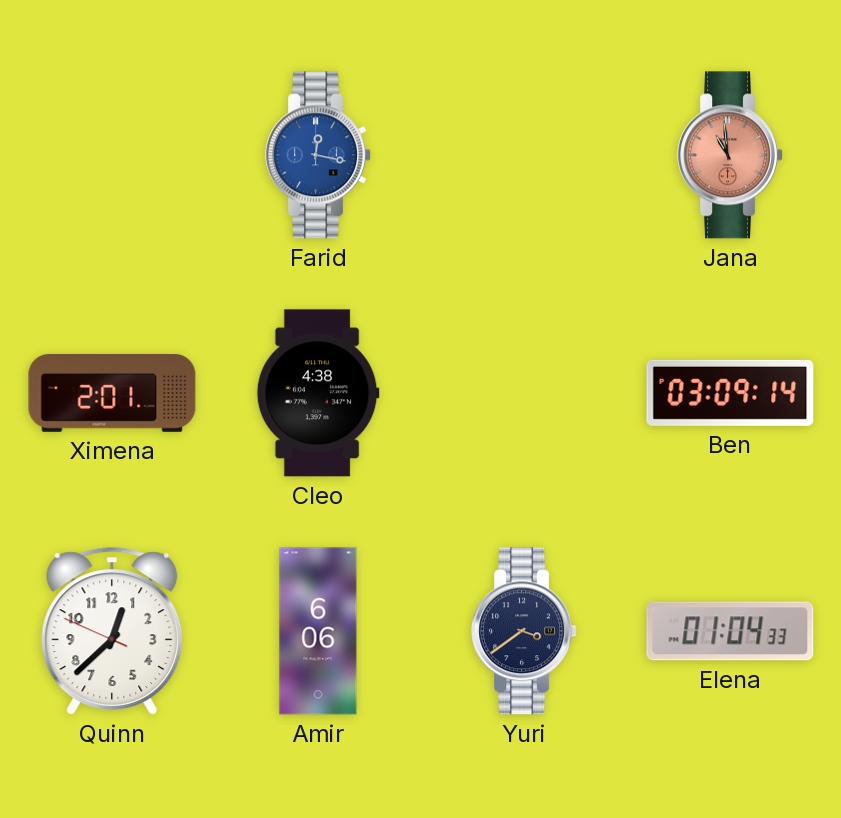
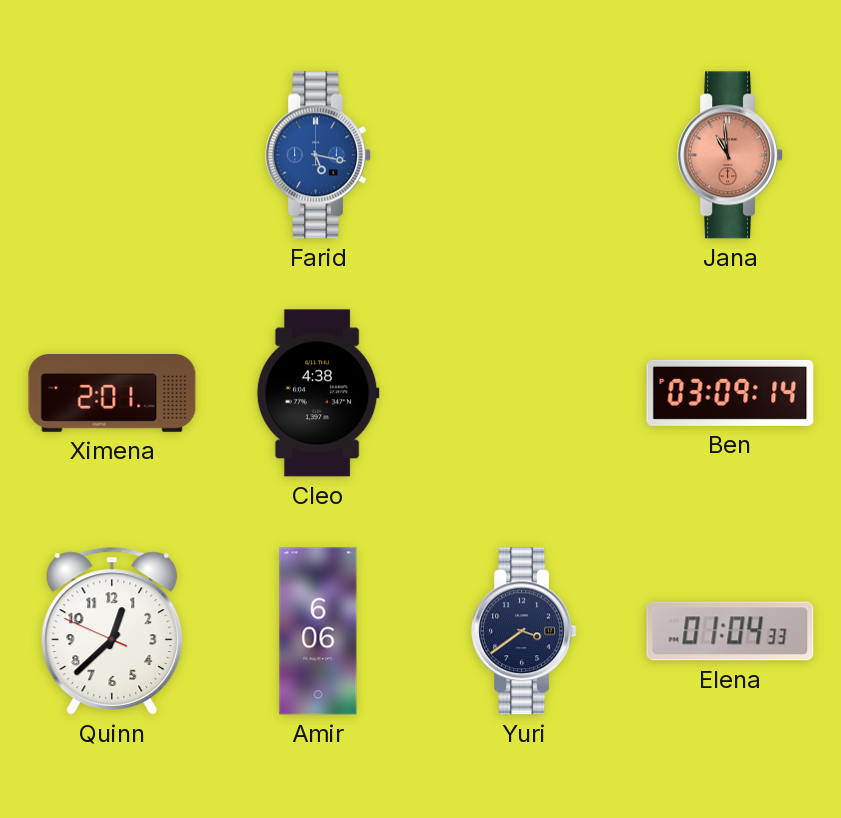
Farid: 12:17 -> 5:17
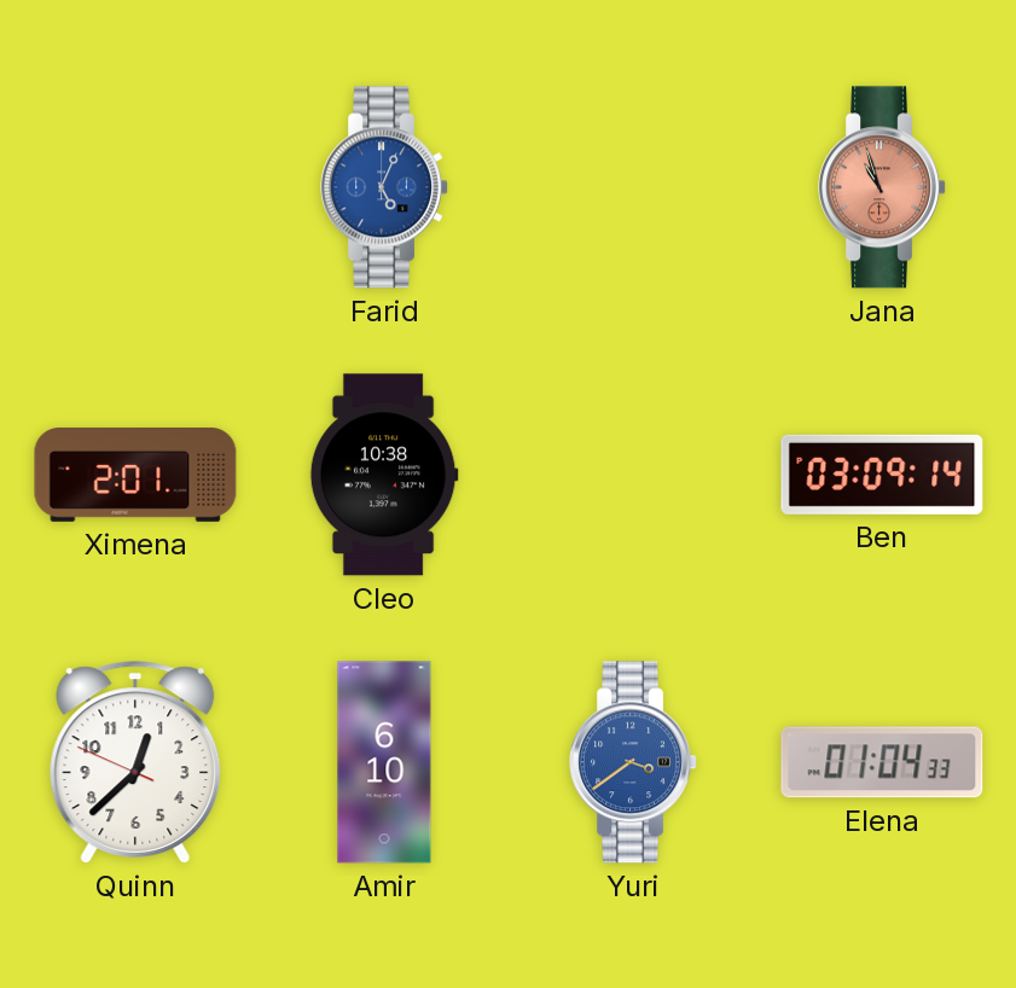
Farid: 5:17 -> 5:04
Jana: 10:59 -> 10:57
Cleo: 4:38 -> 10:38
Amir: 6:06 -> 6:10
Yuri dial: navy -> blue
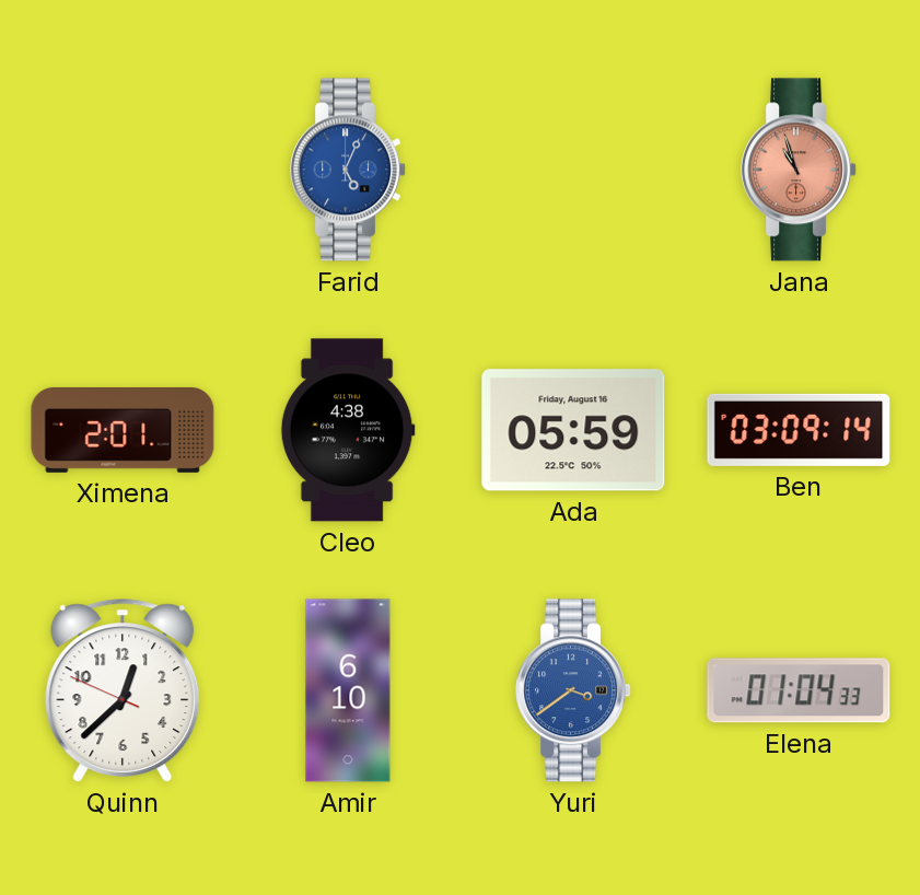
Cleo: 10:38 -> 4:38
Ada: none -> 05:59
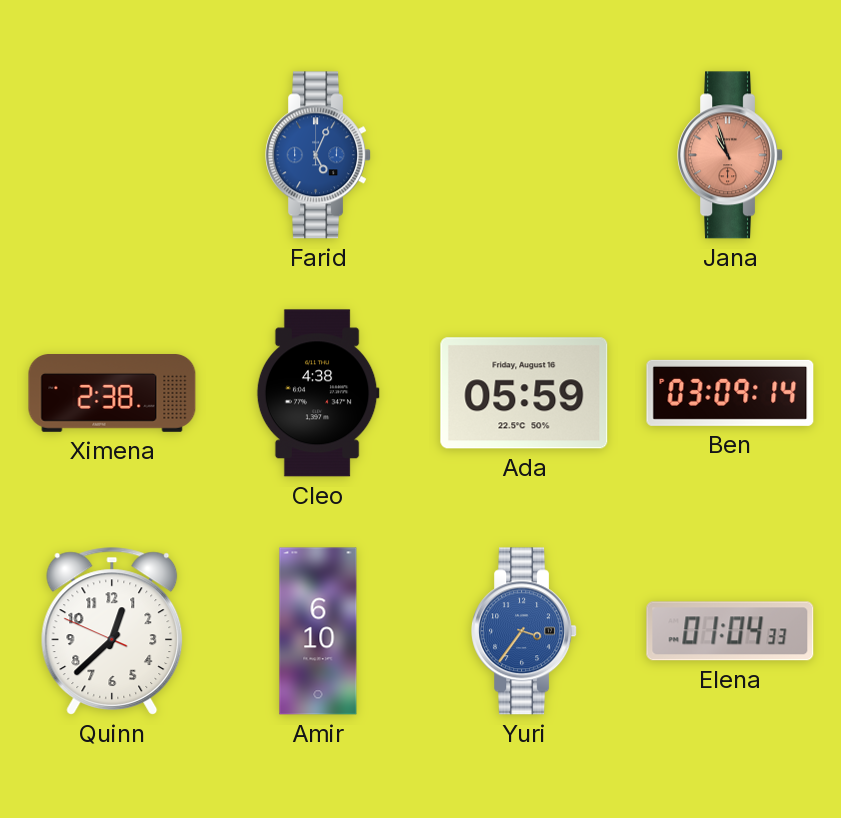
Ximena: 2:01 -> 2:38
Yuri: 3:39 -> 3:36
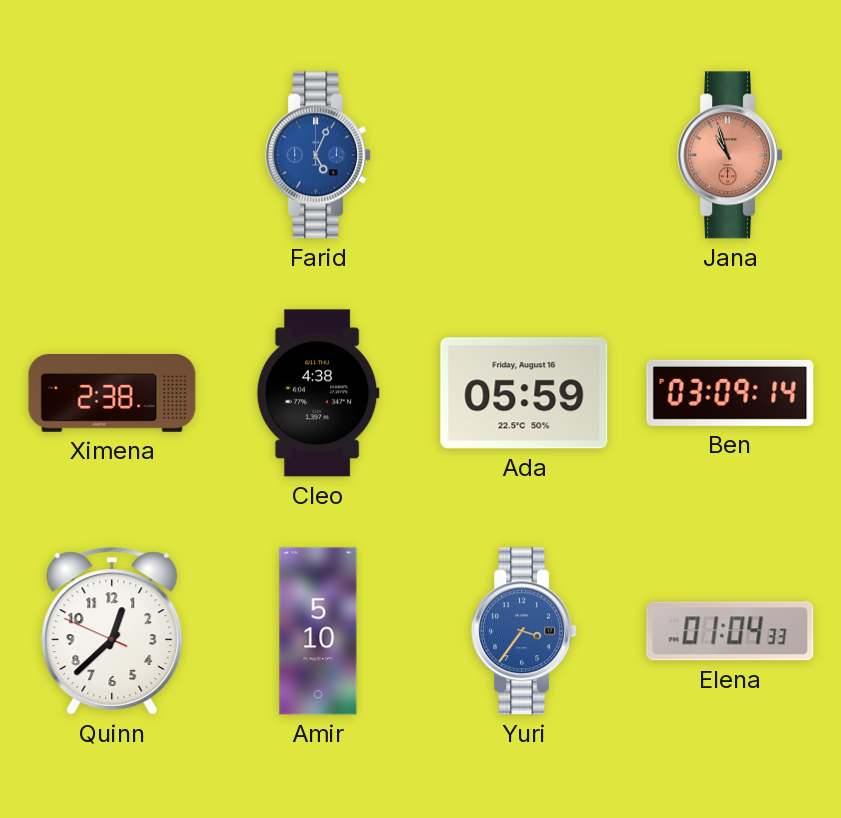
Amir: 6:10 -> 5:10
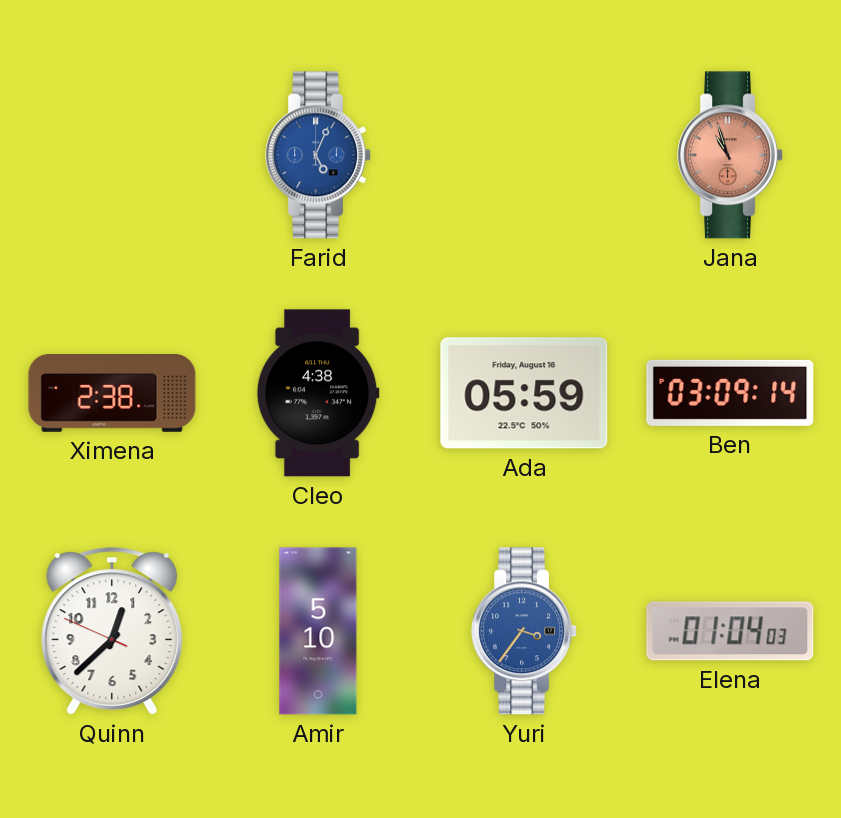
Elena: 01:04:33 -> 01:04:03
